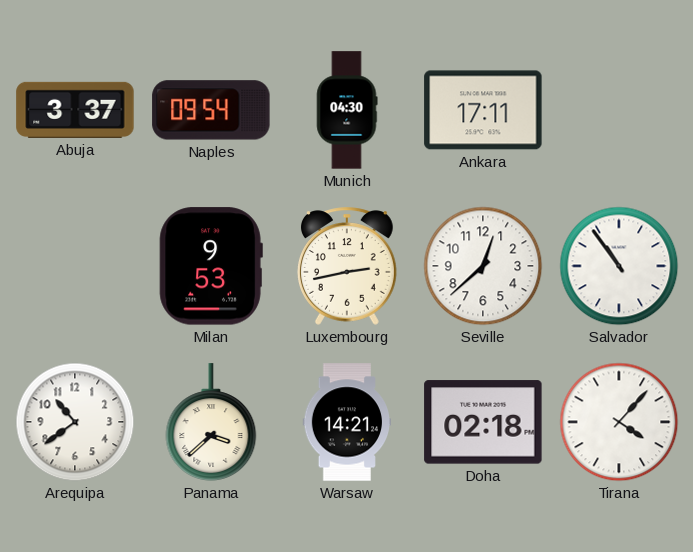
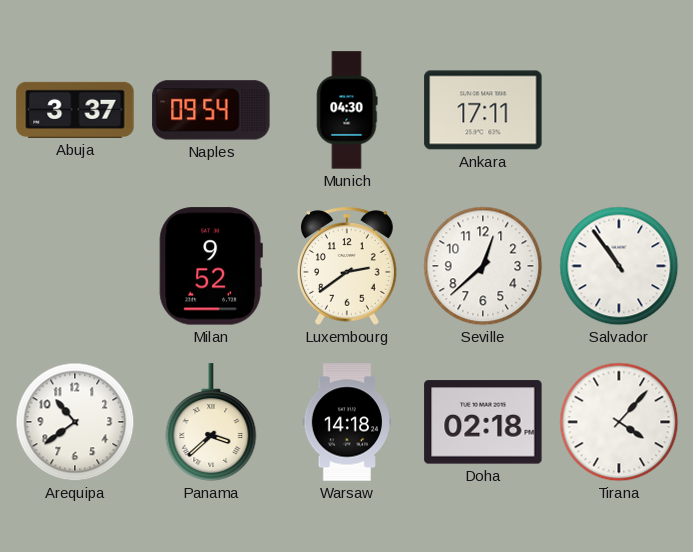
Milan: 9:53 -> 9:52
Luxembourg: 2:43 -> 2:39
Warsaw: 14:21 -> 14:18
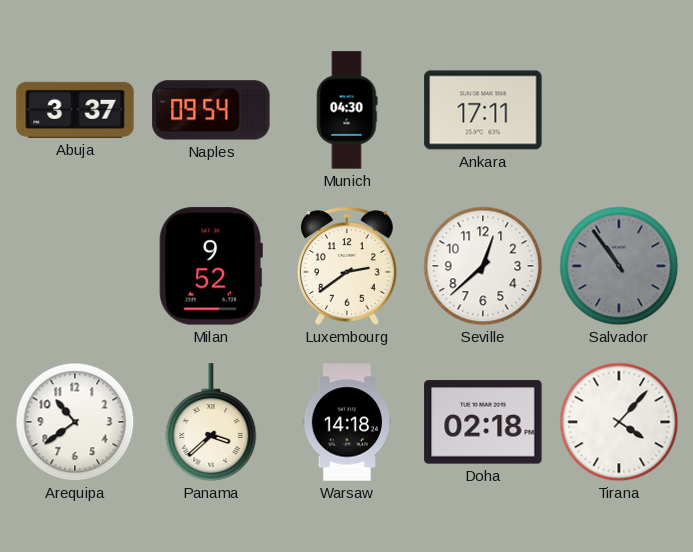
Salvador dial: white -> grey
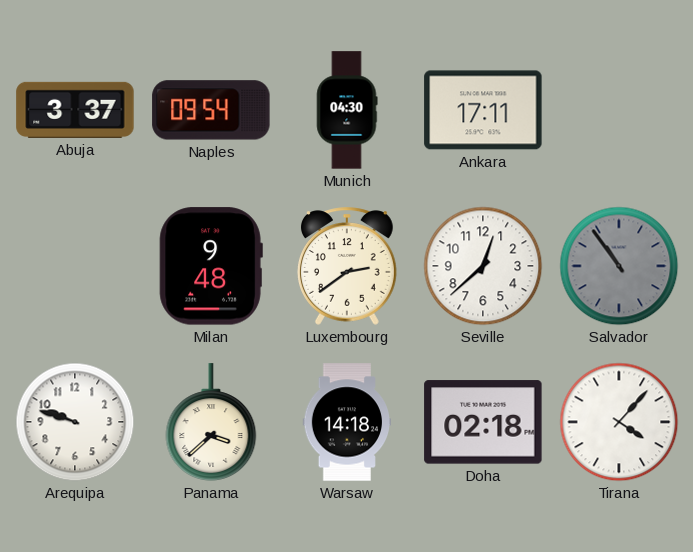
Milan: 9:52 -> 9:48
Arequipa: 10:39 -> 9:48
